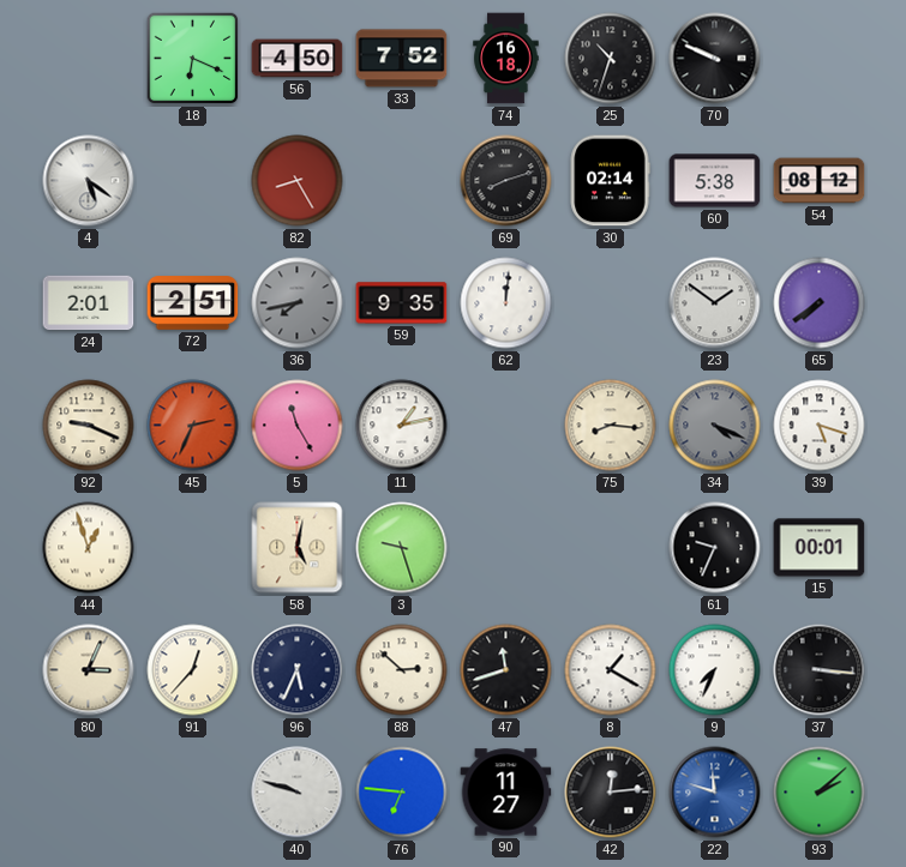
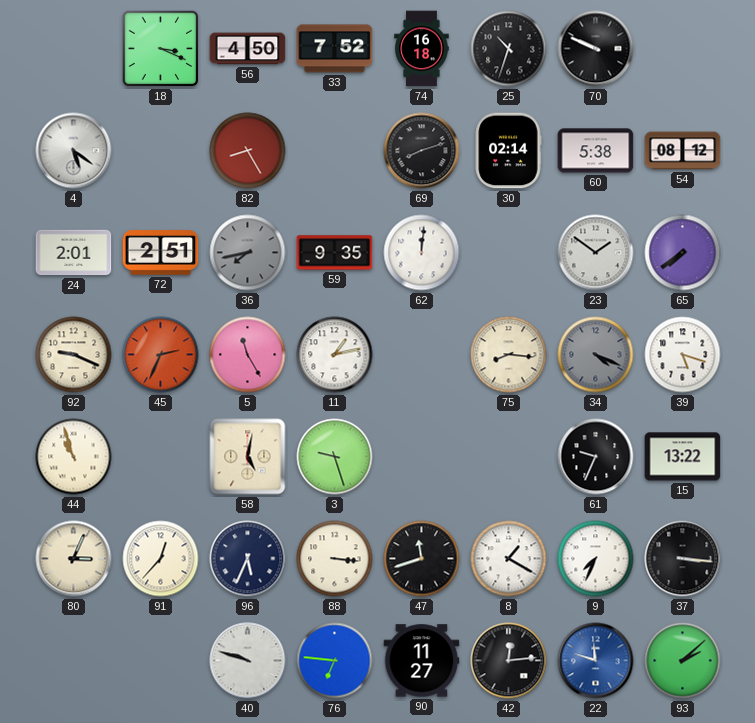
18: 6:19 -> 3:19
44: 12:57 -> 10:57
15: 00:01 -> 13:22
88: 2:52 -> 3:16
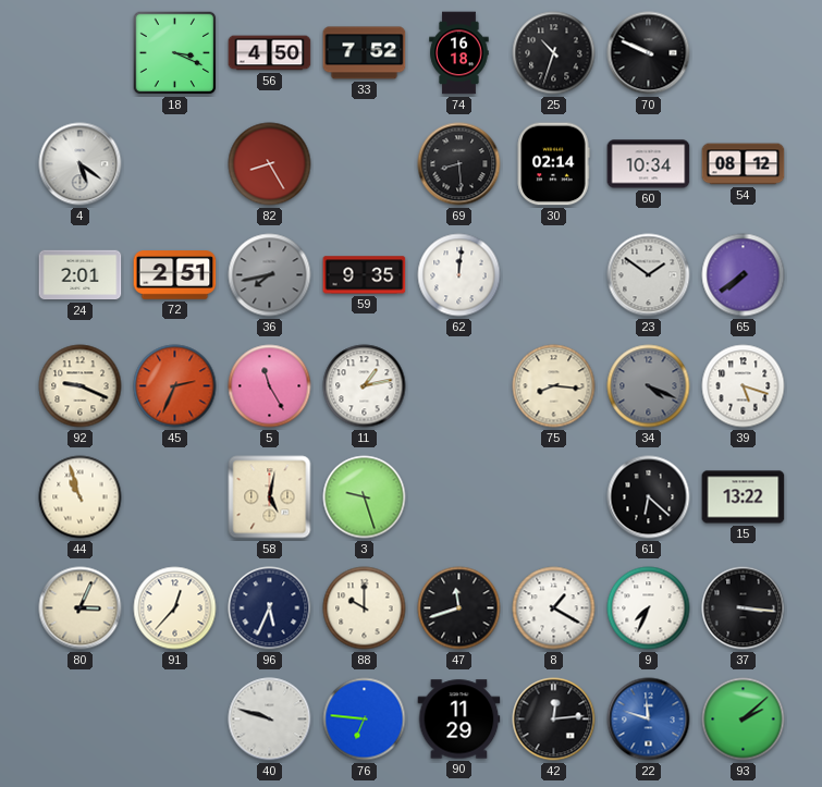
69: 8:12 -> 8:29
60: 5:38 -> 10:34
61: 9:34 -> 6:22
88: 3:16 -> 10:00
90: 11:27 -> 11:29
